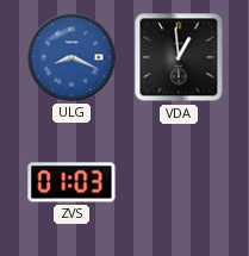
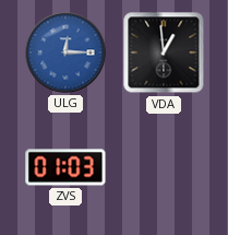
ULG: 8:19 -> 12:15
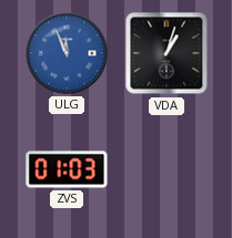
ULG: 12:15 -> 11:56
VDA: 12:59 -> 1:03
